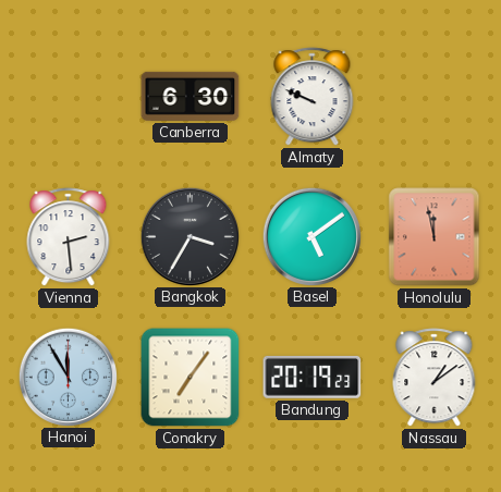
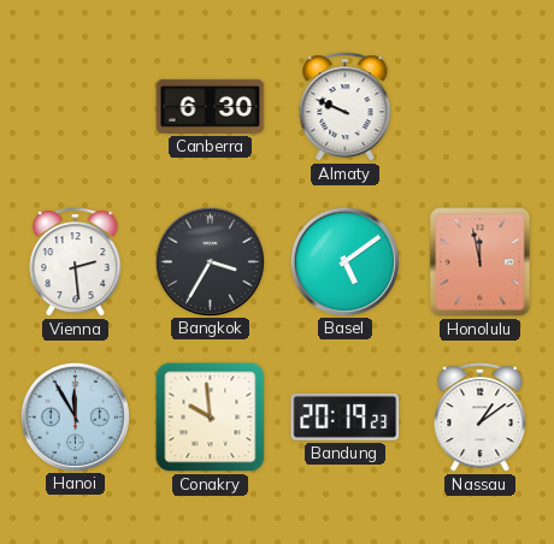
Conakry: 7:06 -> 9:59
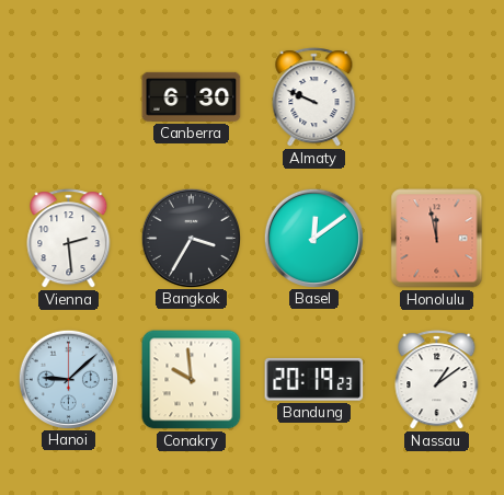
Basel: 5:09 -> 12:09
Hanoi: 11:55 -> 9:08
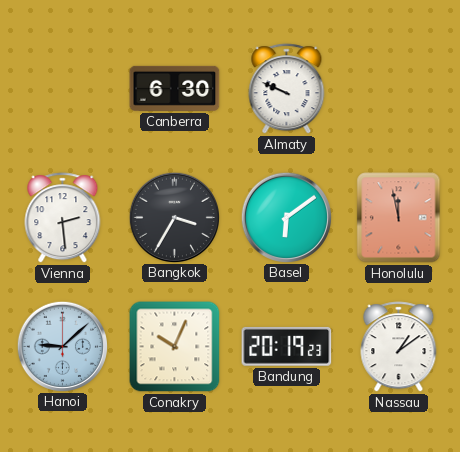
Basel: 12:09 -> 6:09
Conakry: 9:59 -> 10:04
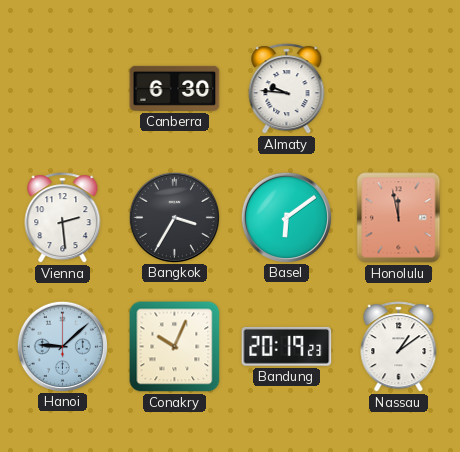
Almaty: 9:49 -> 9:46
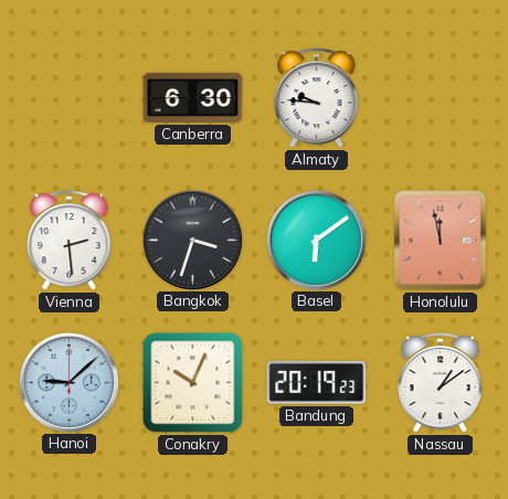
Bangkok: 3:35 -> 3:33
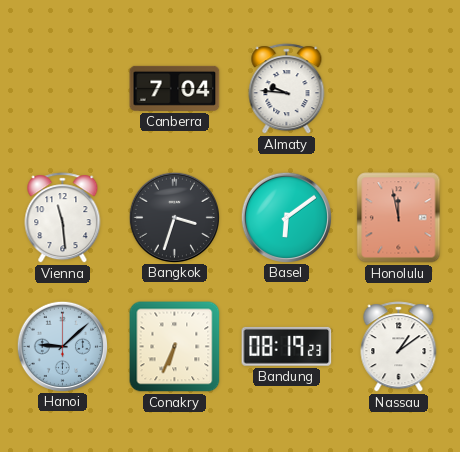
Canberra: 6:30 -> 7:04
Vienna: 2:29 -> 11:29
Conakry: 10:04 -> 6:34
Bandung: 20:19 -> 08:19
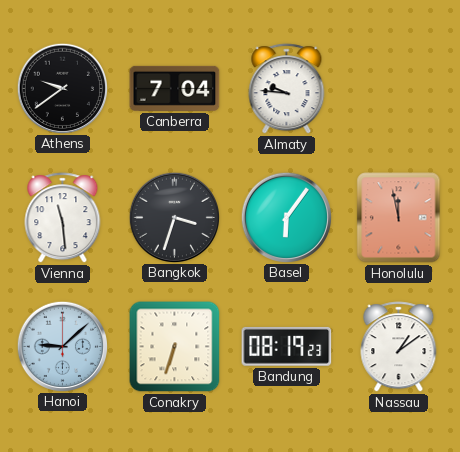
Athens: none -> 9:39
Basel: 6:09 -> 6:06
Conakry: 6:34 -> 6:33
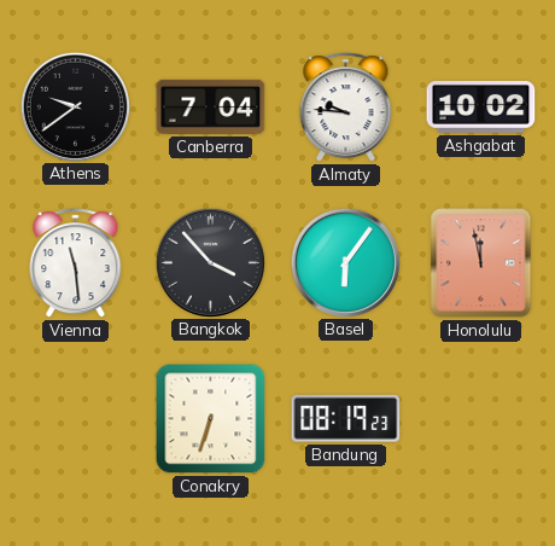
Ashgabat: none -> 10:02
Bangkok: 3:33 -> 3:53
Hanoi: 9:08 -> none
Nassau: 1:09 -> none
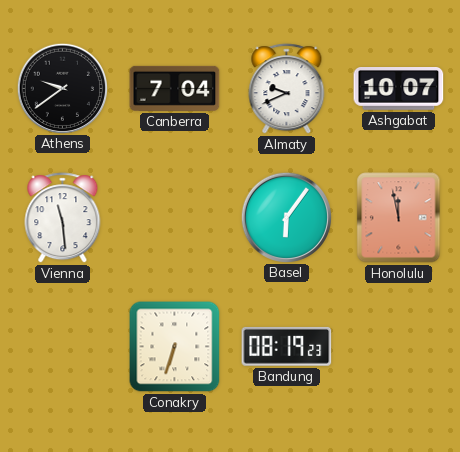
Almaty: 9:46 -> 9:41
Ashgabat: 10:02 -> 10:07
Bangkok: 3:53 -> none
